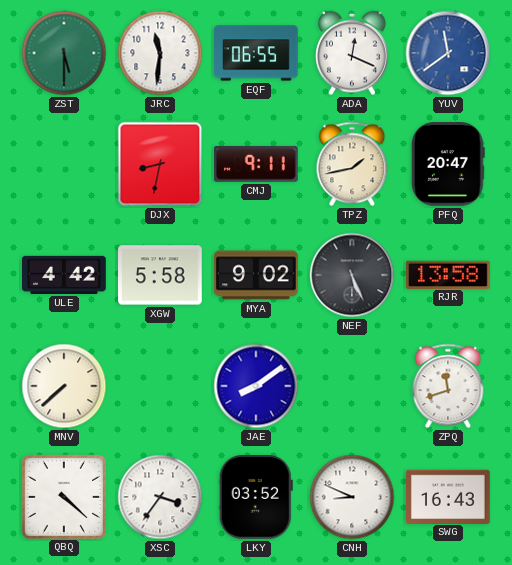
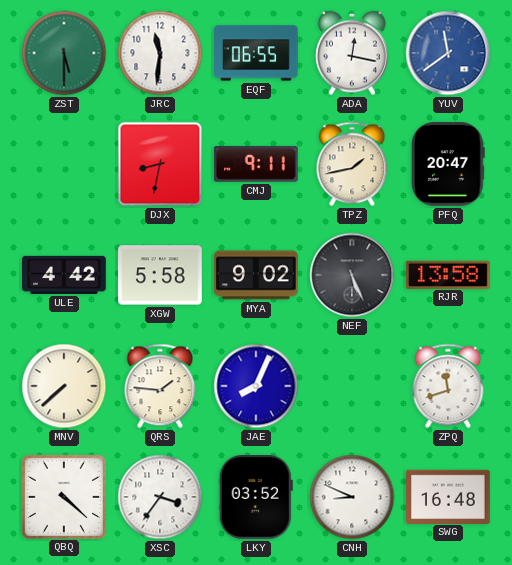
ADA: 12:19 -> 12:17
QRS: none -> 1:46
JAE: 8:09 -> 8:04
SWG: 16:43 -> 16:48
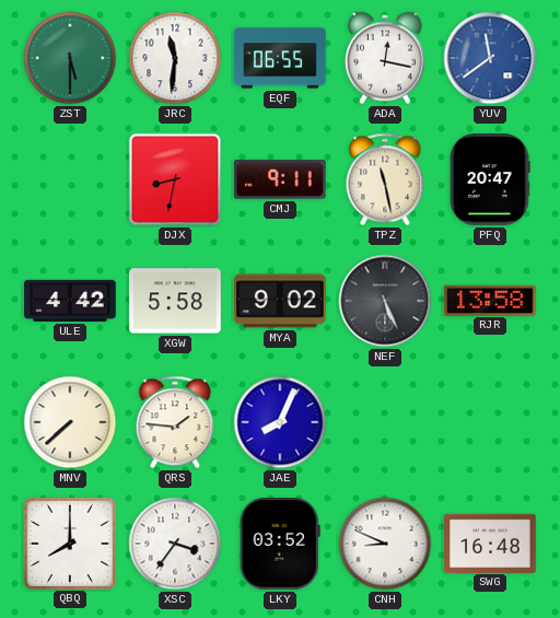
TPZ: 1:43 -> 11:28
ZPQ: 11:42 -> none
QBQ: 4:22 -> 8:00
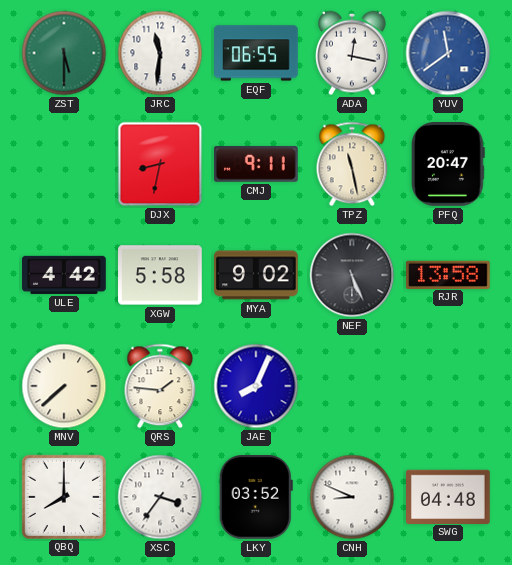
SWG: 16:48 -> 04:48
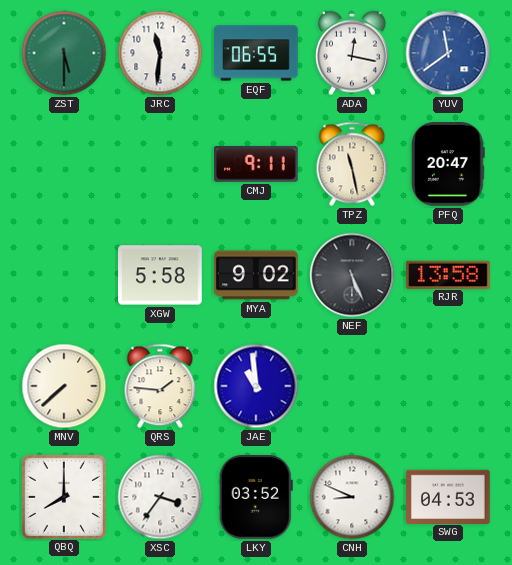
DJX: 8:32 -> none
ULE: 4:42 -> none
JAE: 8:04 -> 10:59
SWG: 04:48 -> 04:53
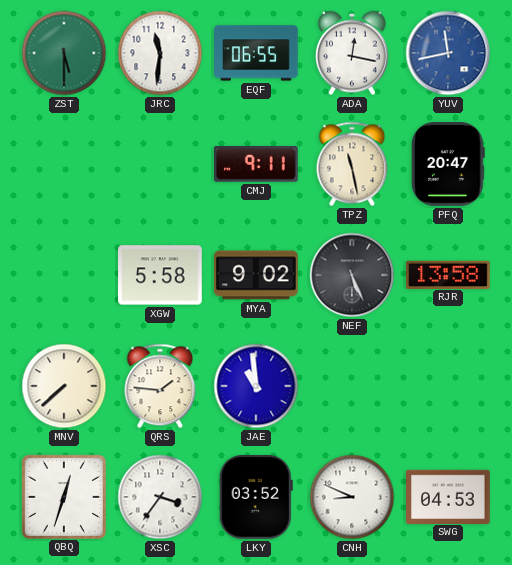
YUV: 11:39 -> 11:43
QBQ: 8:00 -> 12:33
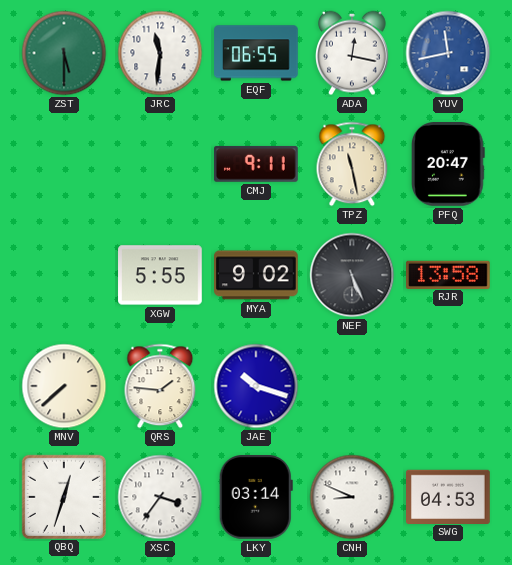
XGW: 5:58 -> 5:55
JAE: 10:59 -> 10:18
LKY: 03:52 -> 03:14
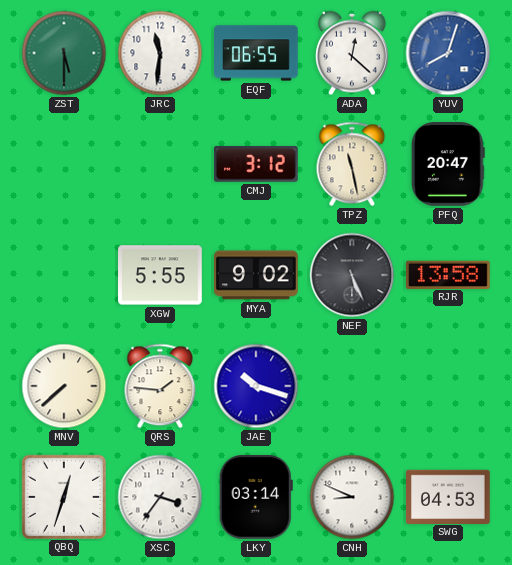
ADA: 12:17 -> 12:22
YUV: 11:43 -> 8:03
CMJ: 9:11 -> 3:12
